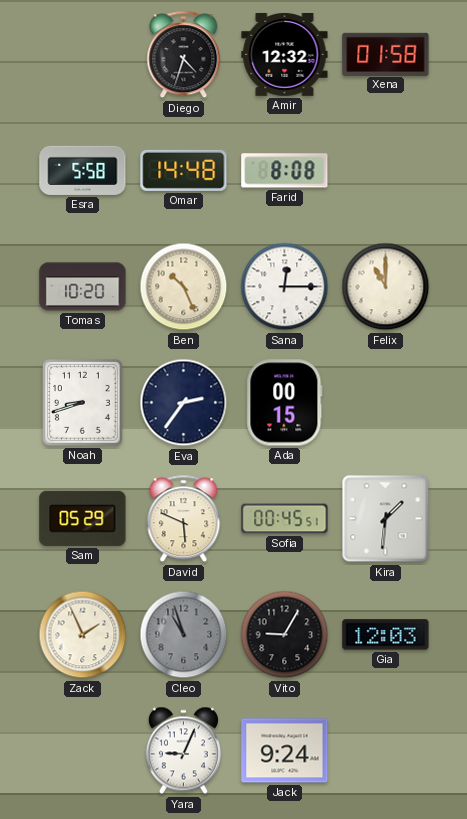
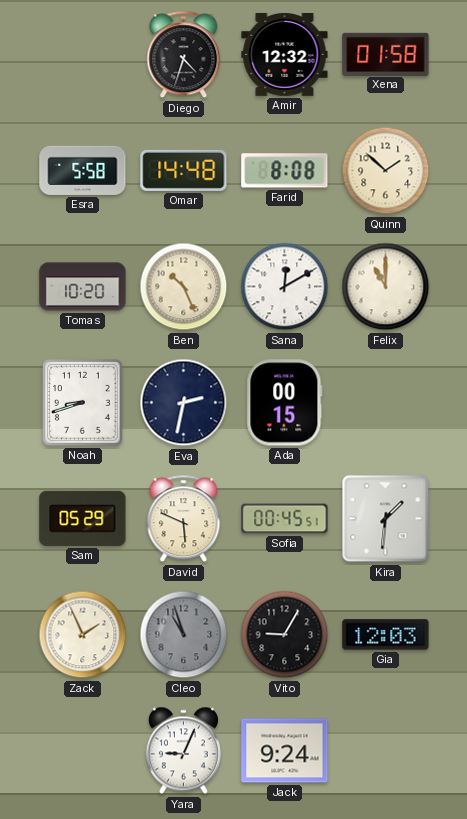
Quinn: none -> 1:52
Sana: 12:15 -> 12:10
Eva: 2:36 -> 2:32
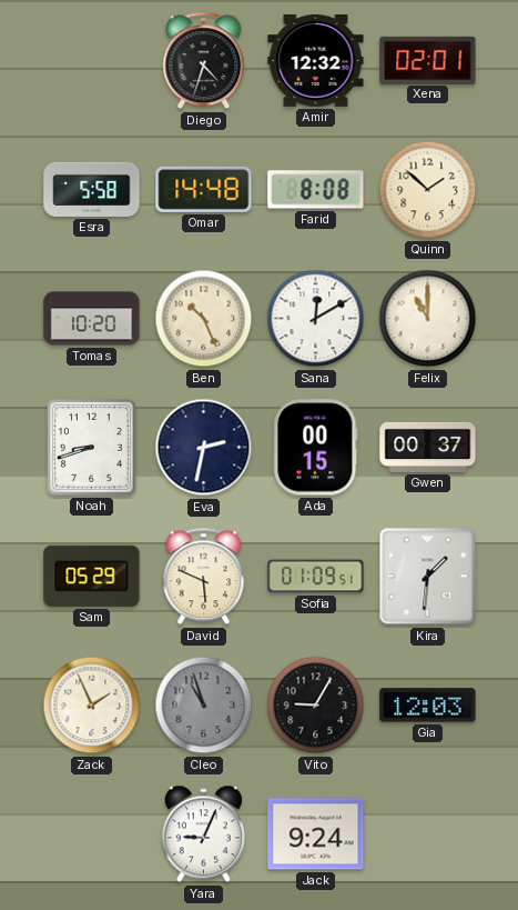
Xena: 01:58 -> 02:01
Gwen: none -> 00:37
Sofia: 00:45 -> 01:09
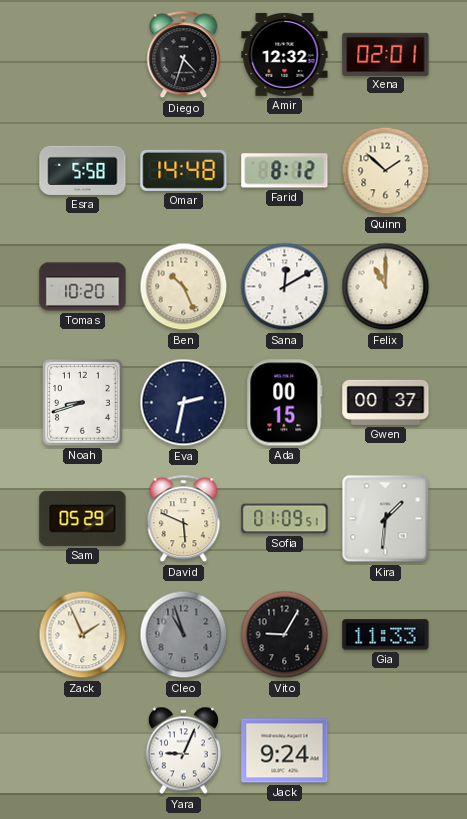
Farid: 8:08 -> 8:12
Gia: 12:03 -> 11:33
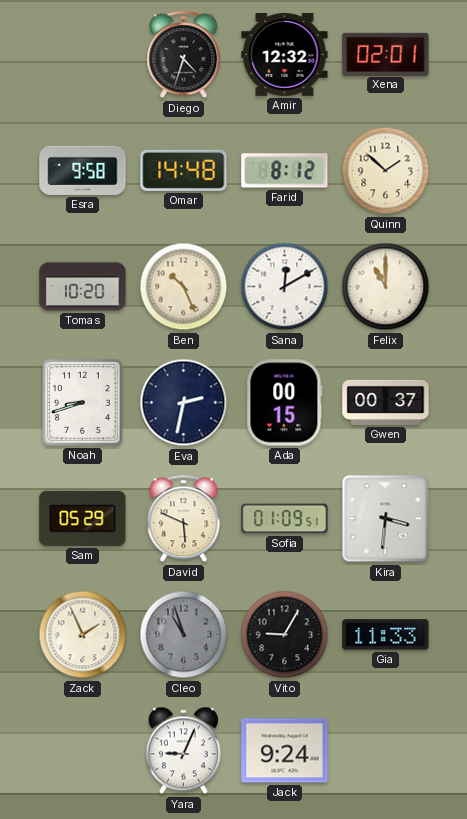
Esra: 5:58 -> 9:58
Kira: 1:31 -> 3:31
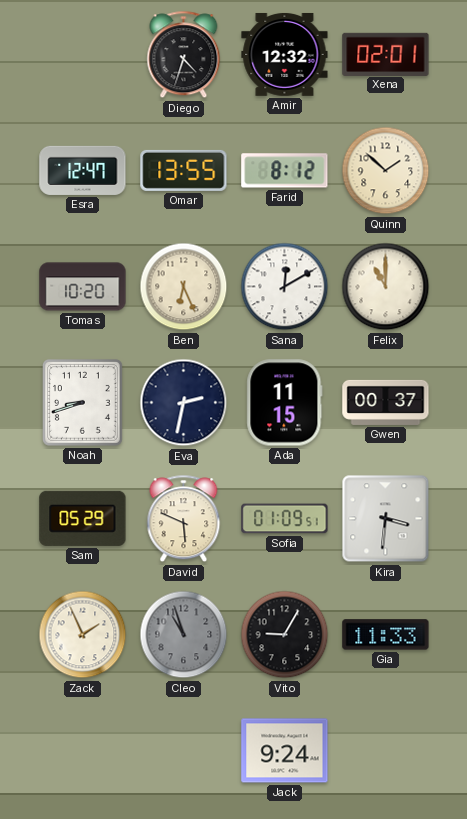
Esra: 9:58 -> 12:47
Omar: 14:48 -> 13:55
Ben: 10:26 -> 6:26
Ada: 00:15 -> 11:15
Yara: 9:04 -> none
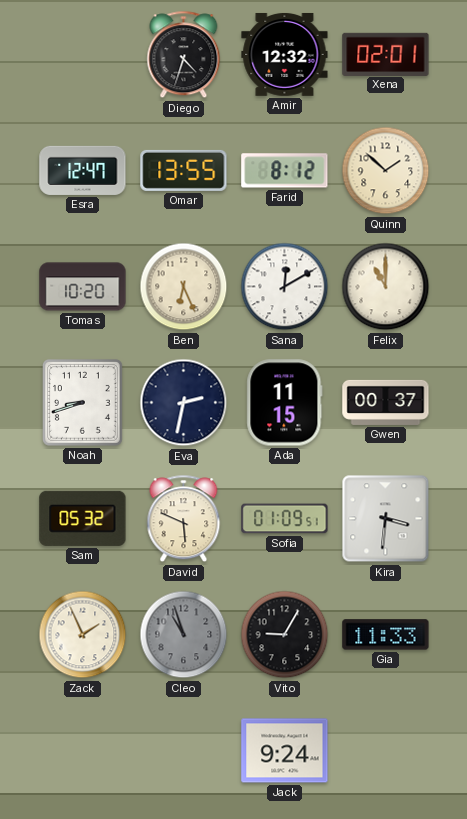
Sam: 05:29 -> 05:32
